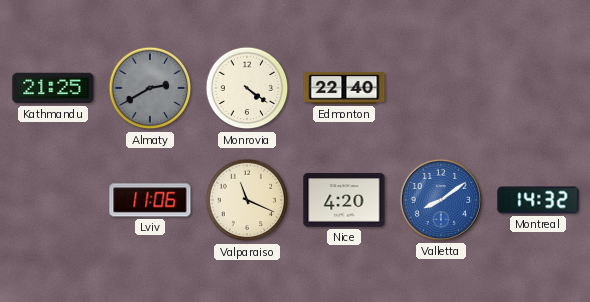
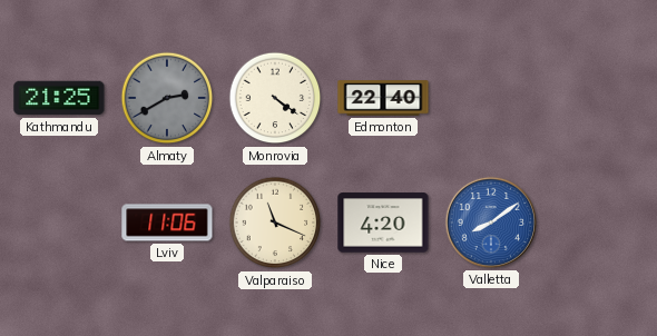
Montreal: 14:32 -> none
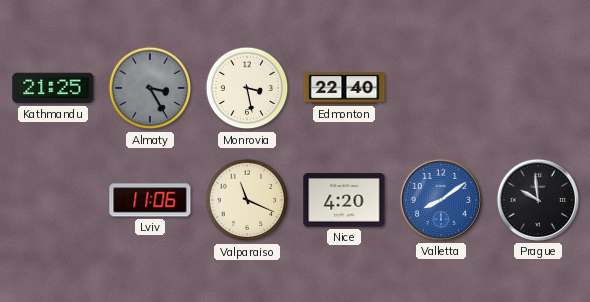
Almaty: 2:40 -> 3:25
Monrovia: 4:21 -> 3:28
Prague: none -> 9:59
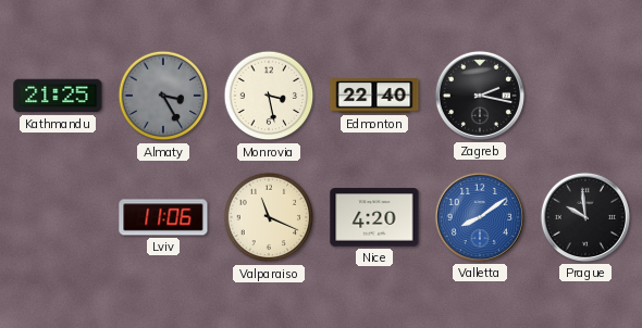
Zagreb: none -> 2:17
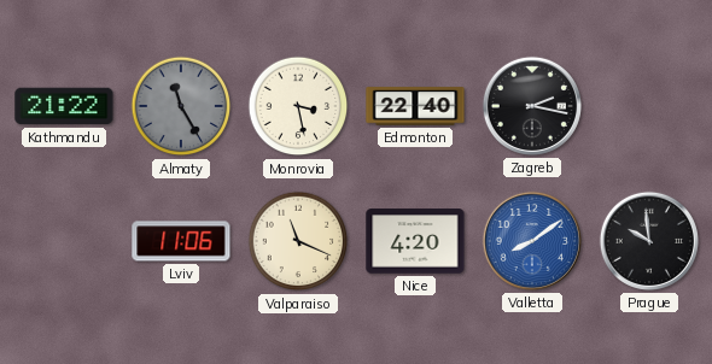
Kathmandu: 21:25 -> 21:22
Almaty: 3:25 -> 11:25
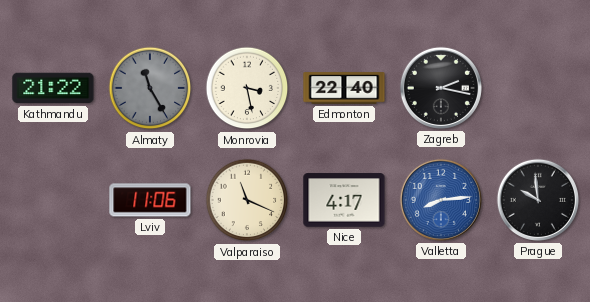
Nice: 4:20 -> 4:17
Valletta: 8:09 -> 8:14
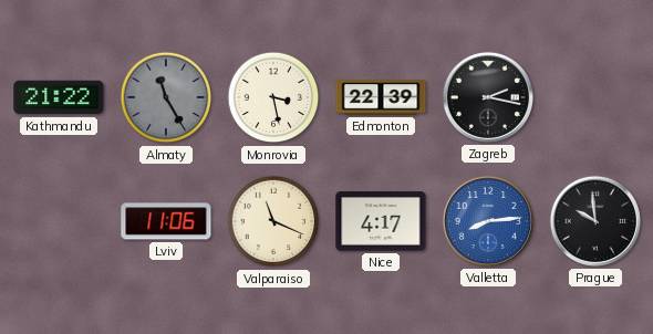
Edmonton: 22:40 -> 22:39
